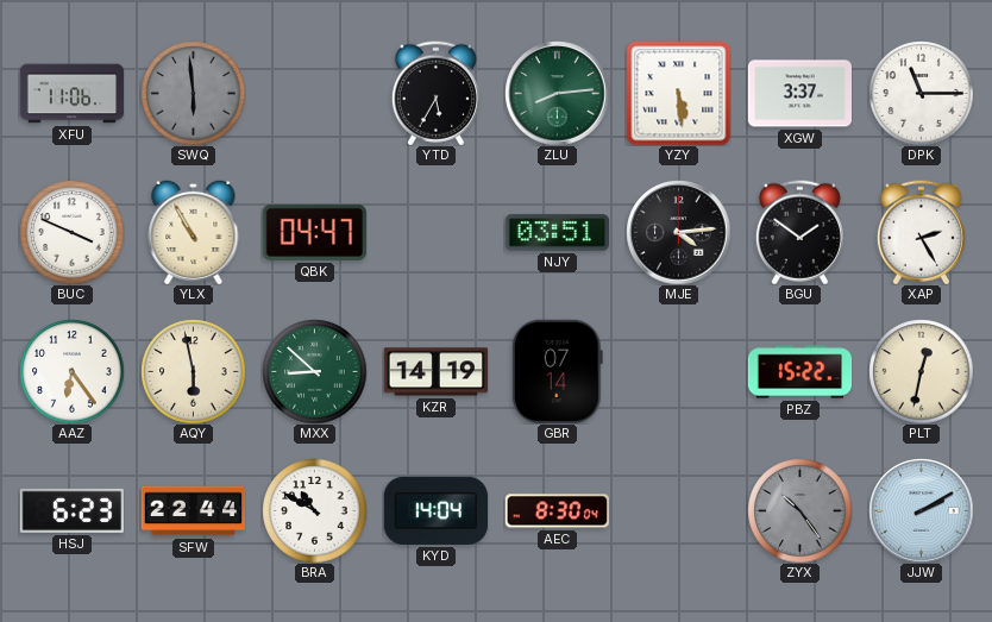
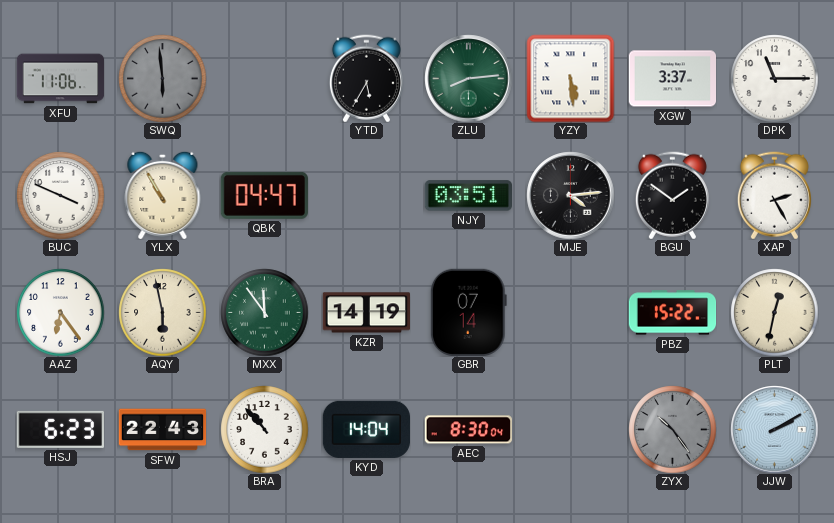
MXX: 8:52 -> 11:54
SFW: 22:44 -> 22:43
BRA: 10:50 -> 10:53
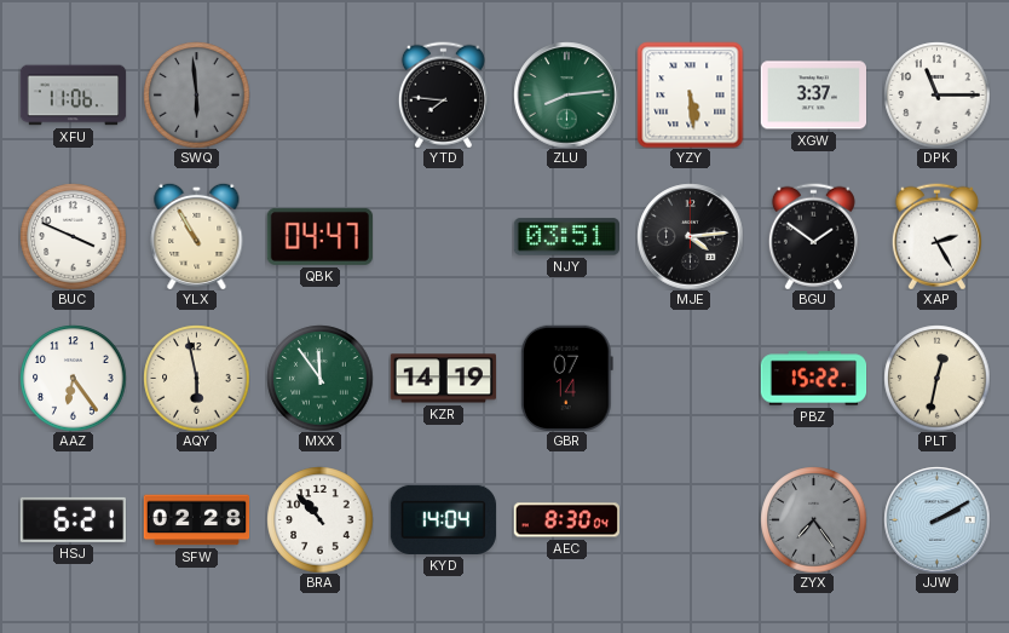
YTD: 5:35 -> 7:46
HSJ: 6:23 -> 6:21
SFW: 22:43 -> 02:28
ZYX: 10:24 -> 7:24
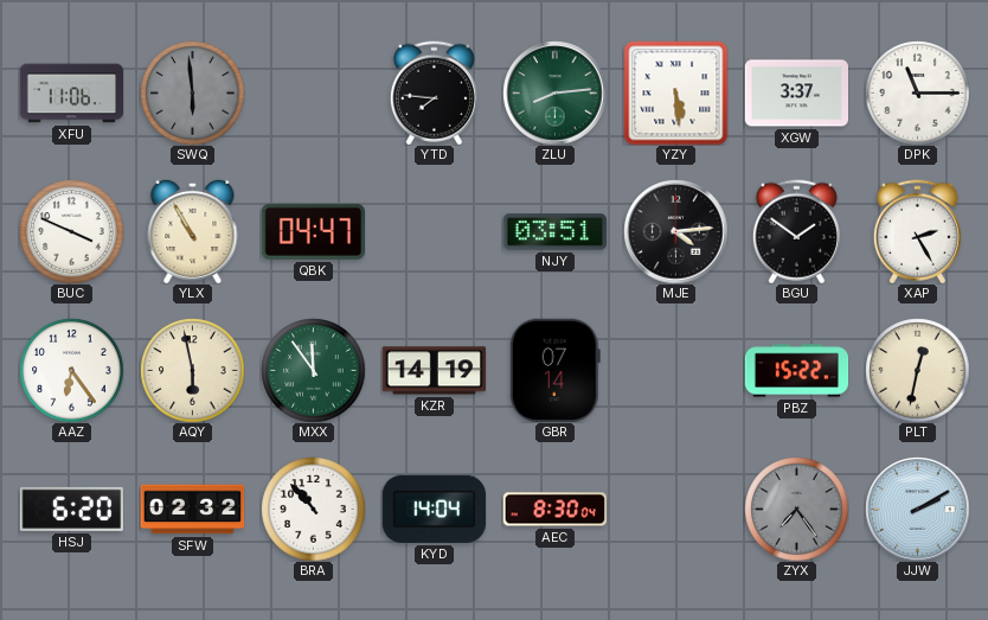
HSJ: 6:21 -> 6:20
SFW: 02:28 -> 02:32
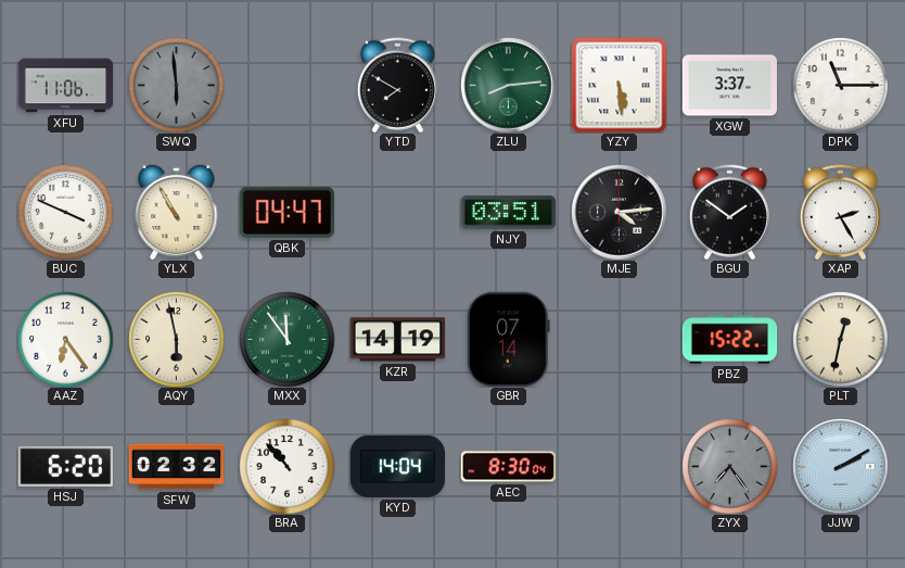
YTD: 7:46 -> 7:50
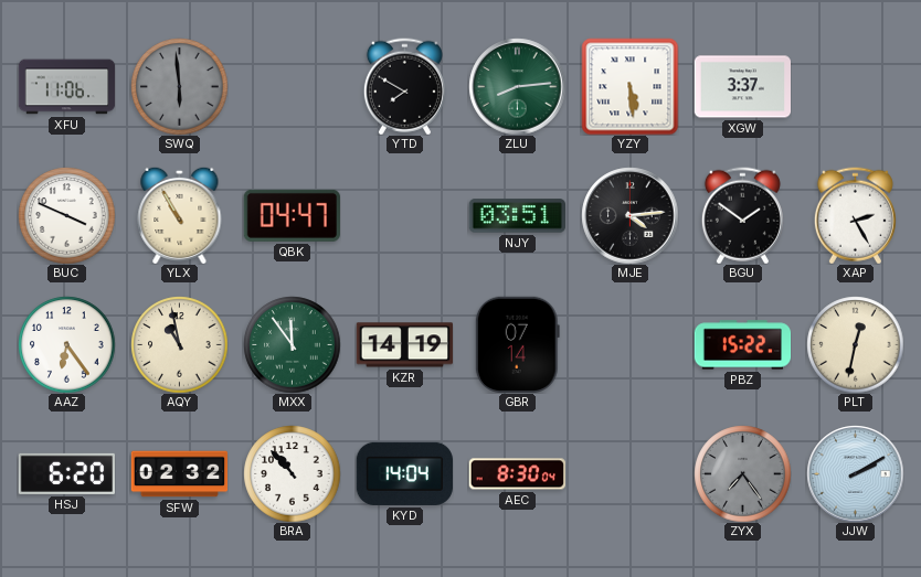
DPK: 11:15 -> none
AQY: 5:58 -> 10:58
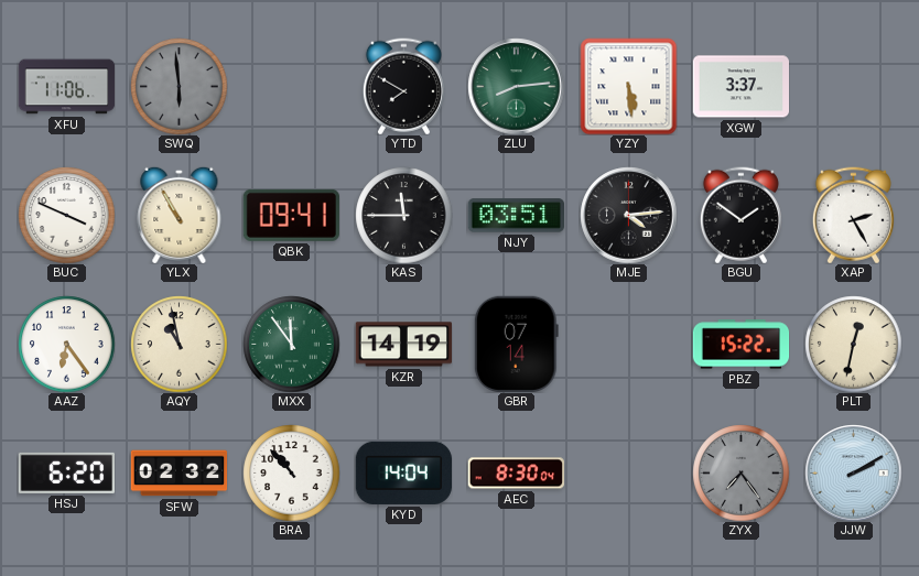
QBK: 04:47 -> 09:41
KAS: none -> 11:45
